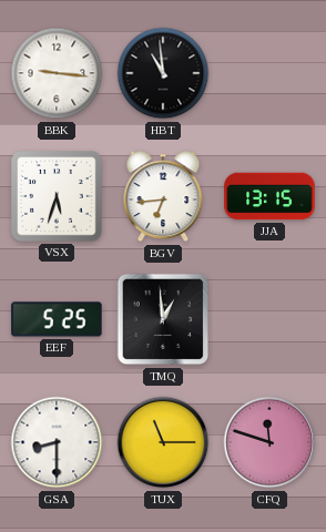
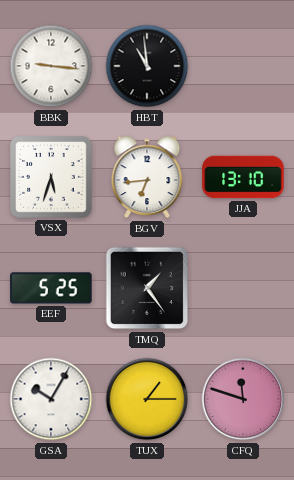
JJA: 13:15 -> 13:10
TMQ: 12:59 -> 1:24
GSA: 8:30 -> 10:05
TUX: 11:15 -> 1:15
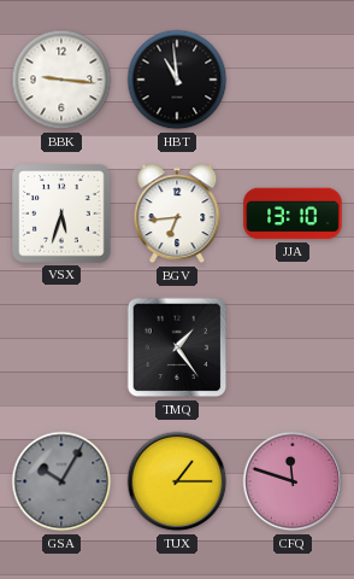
EEF: 5:25 -> none
GSA dial: white -> grey
